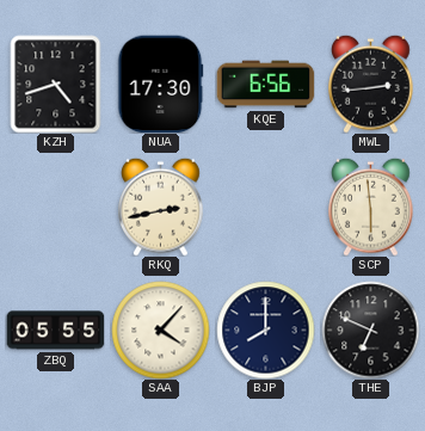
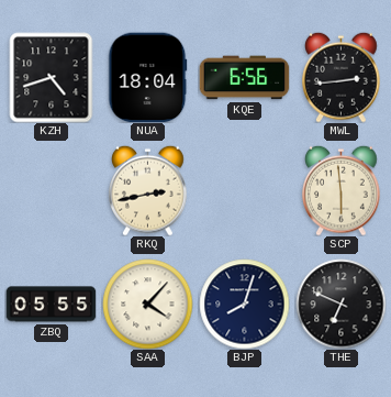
NUA: 17:30 -> 18:04
BJP: 8:00 -> 8:03
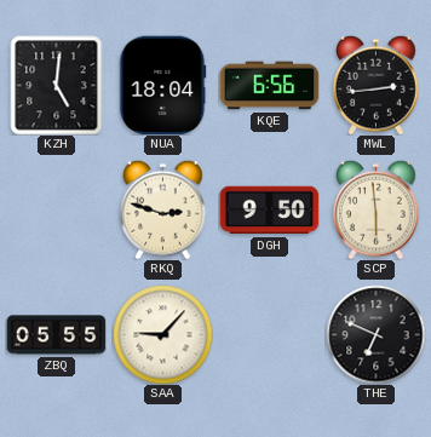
KZH: 4:42 -> 5:01
RKQ: 2:43 -> 2:48
DGH: none -> 9:50
SAA: 4:07 -> 9:07
BJP: 8:03 -> none
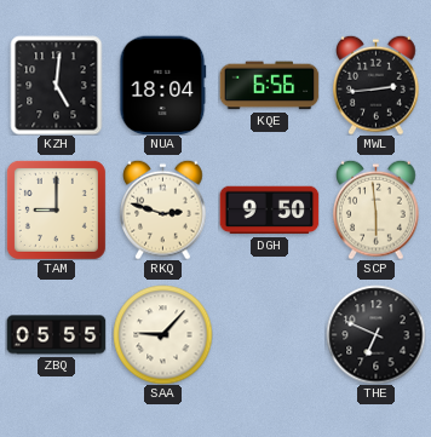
TAM: none -> 9:00
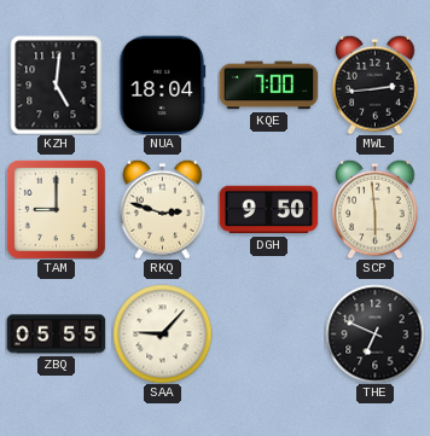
KQE: 6:56 -> 7:00
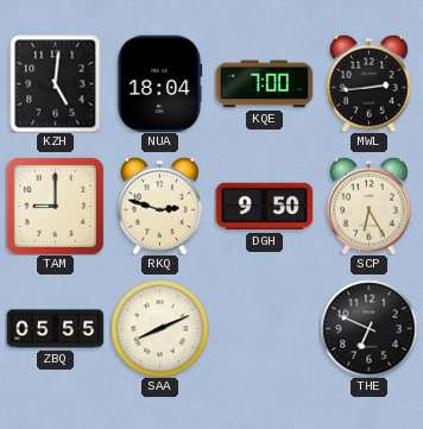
SCP: 5:59 -> 6:25
SAA: 9:07 -> 8:11
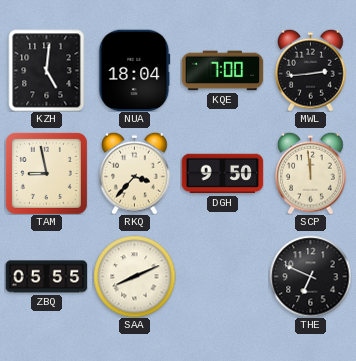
TAM: 9:00 -> 8:58
RKQ: 2:48 -> 3:37
SCP: 6:25 -> 11:59
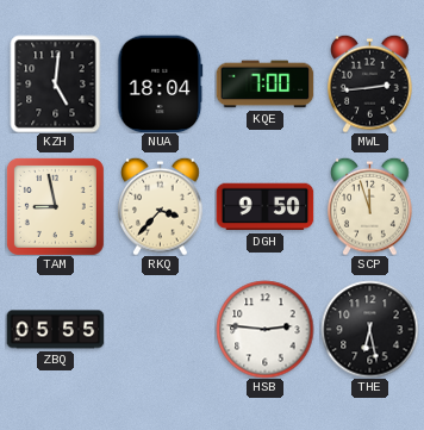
SCP: 11:59 -> 11:57
SAA: 8:11 -> none
HSB: none -> 2:46
THE: 6:49 -> 6:28
